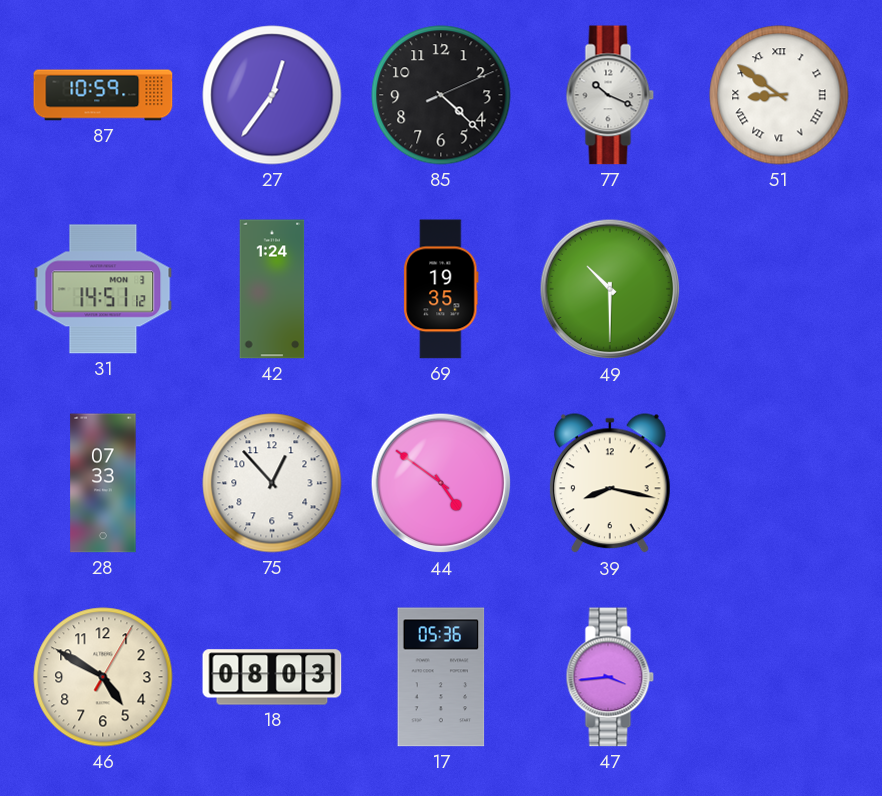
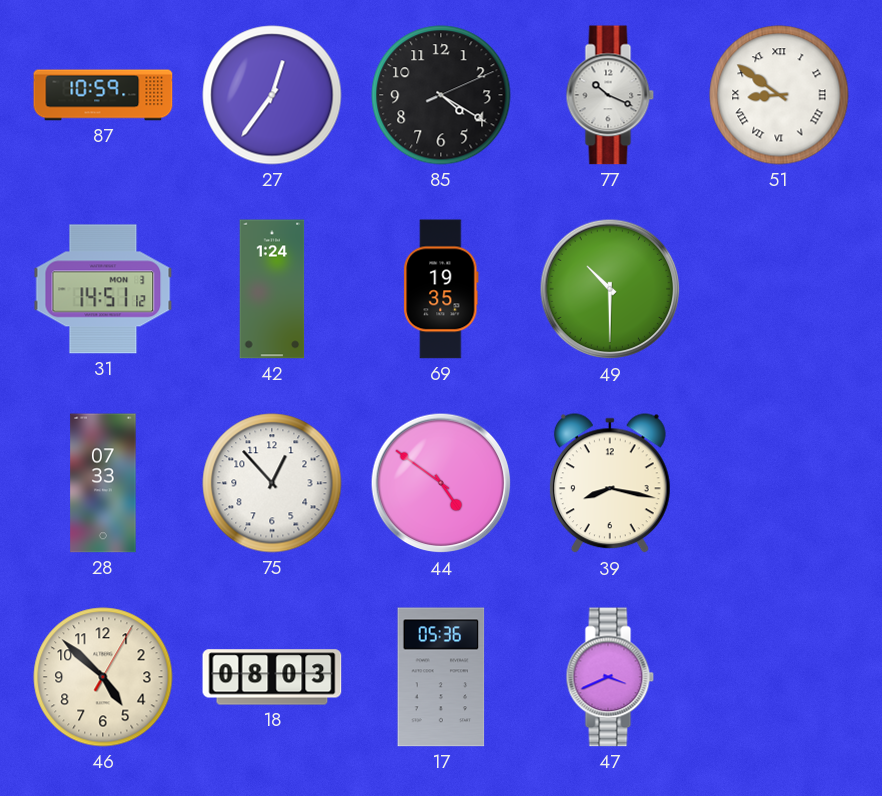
85: 4:22 -> 4:20
46: 4:50 -> 4:52
47: 3:44 -> 3:41
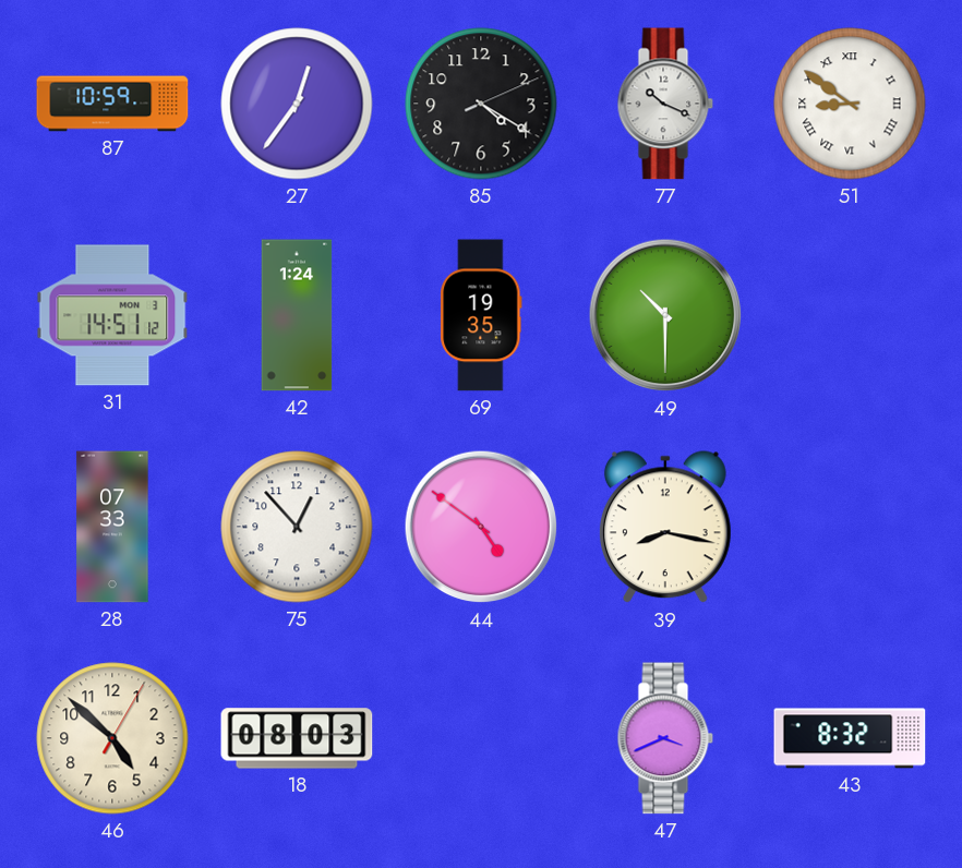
17: 05:36 -> none
43: none -> 8:32
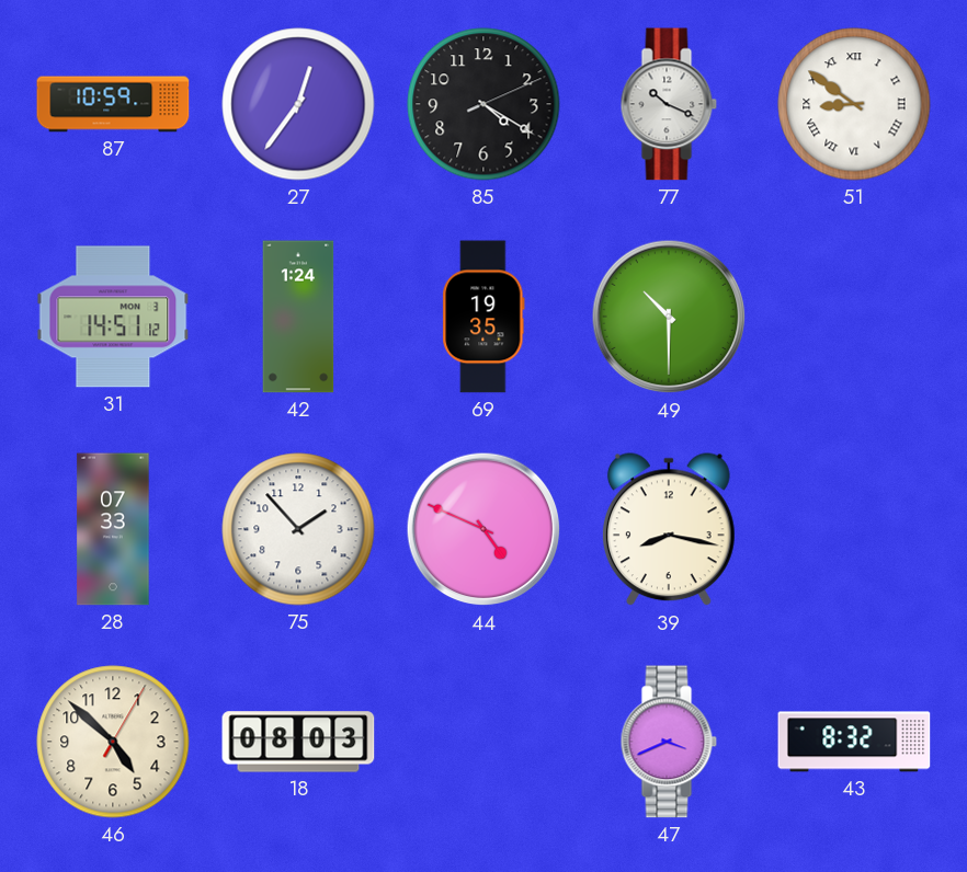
75: 12:53 -> 1:53
44: 4:51 -> 4:49
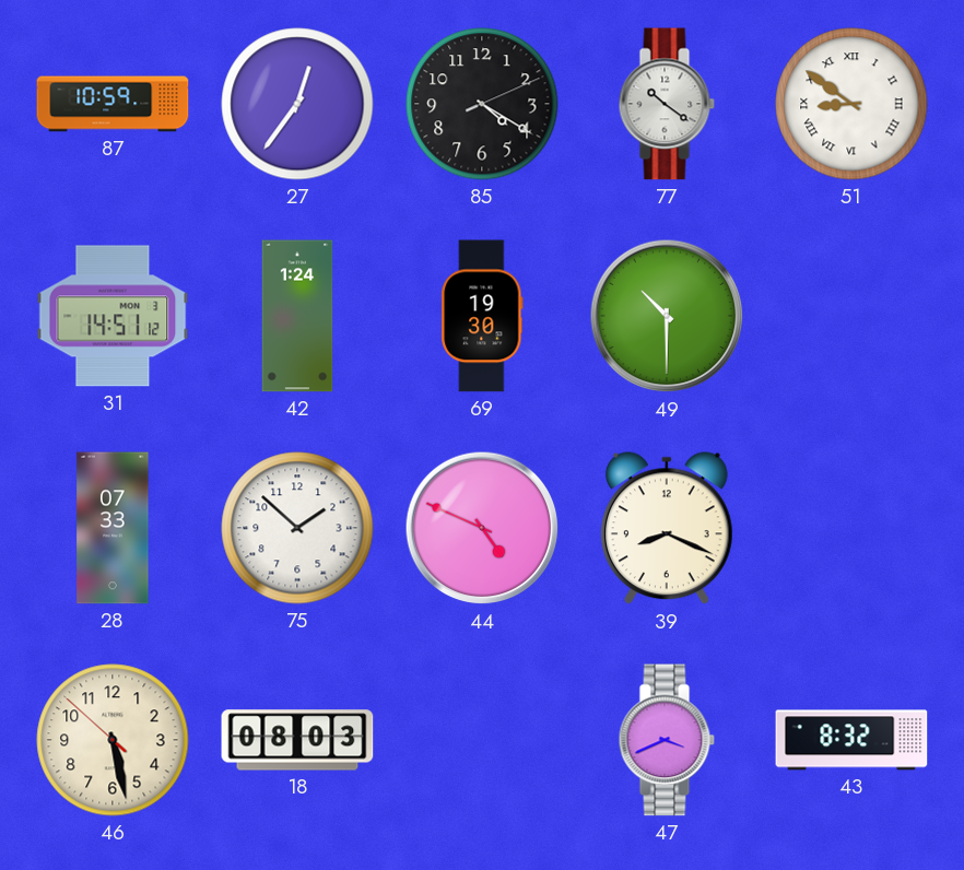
77: 10:19 -> 10:21
69: 19:35 -> 19:30
75: 1:53 -> 1:52
39: 8:17 -> 8:19
46: 4:52 -> 5:27
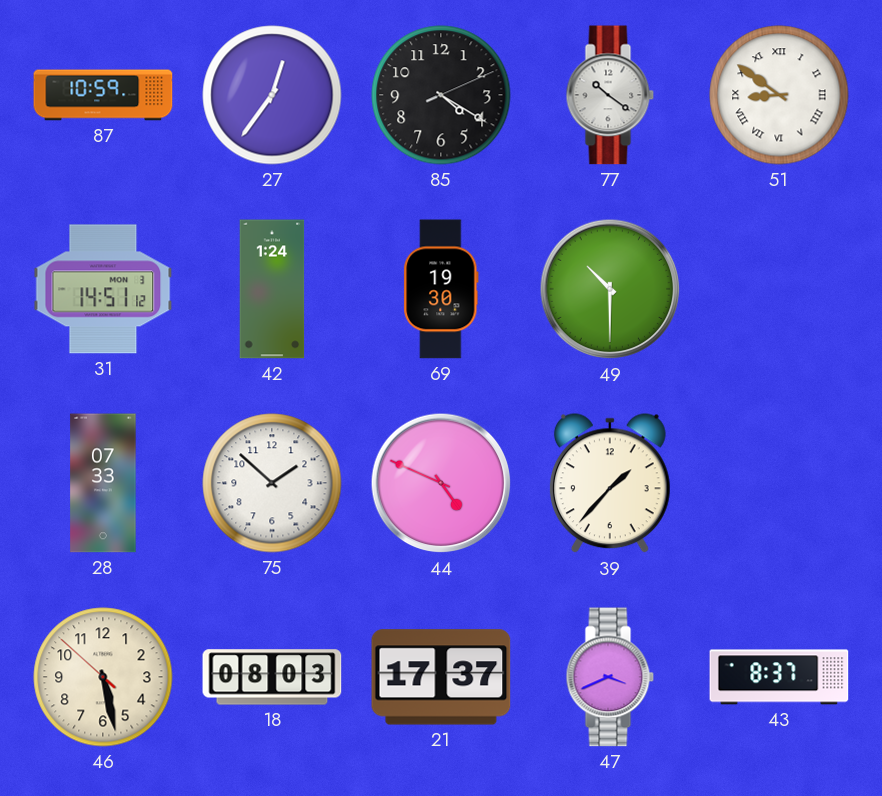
39: 8:19 -> 1:37
21: none -> 17:37
43: 8:32 -> 8:37
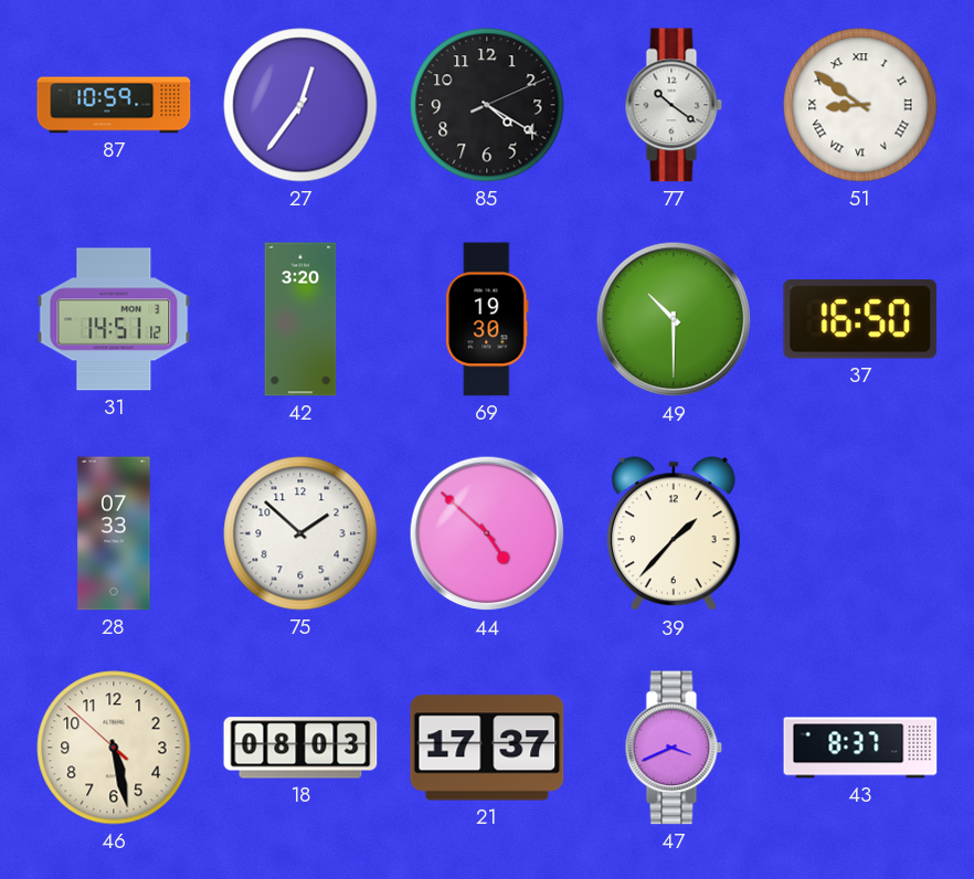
42: 1:24 -> 3:20
37: none -> 16:50
44: 4:49 -> 4:52
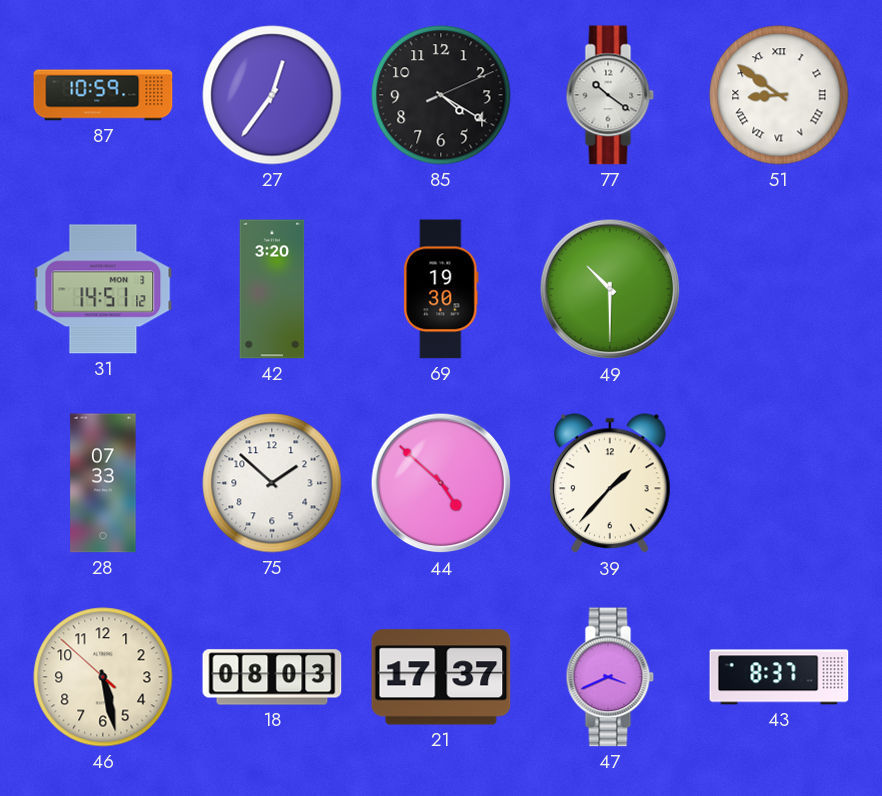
37: 16:50 -> none
